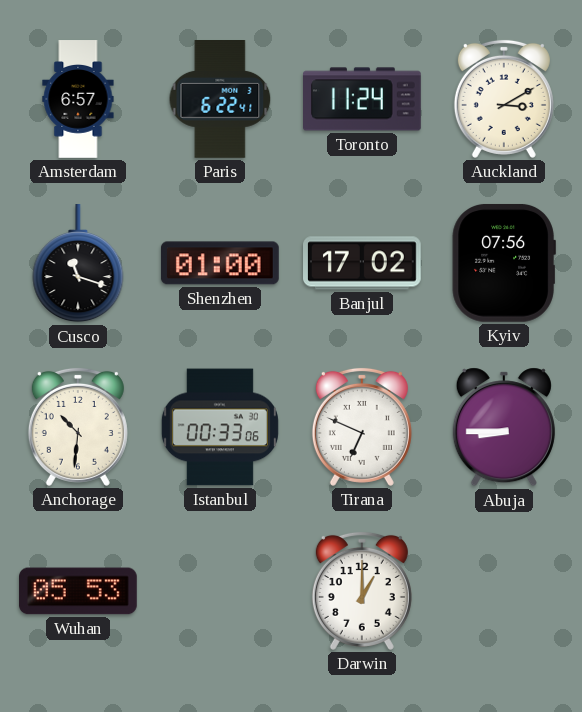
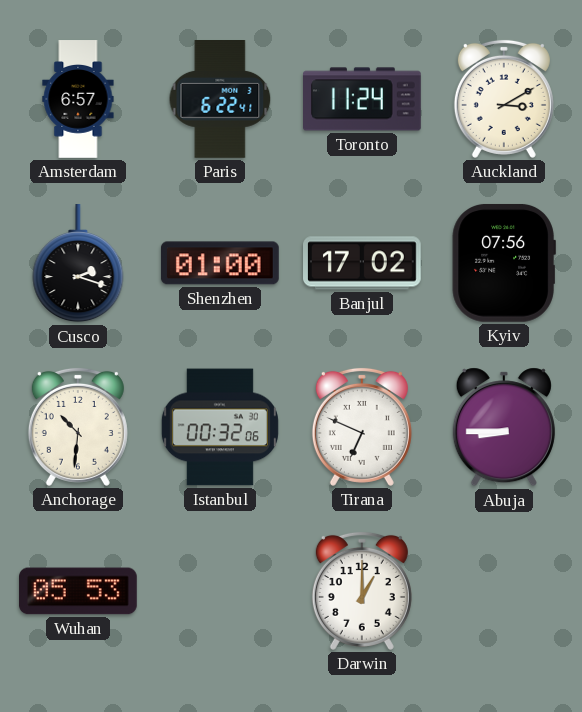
Cusco: 11:18 -> 2:18
Istanbul: 00:33 -> 00:32
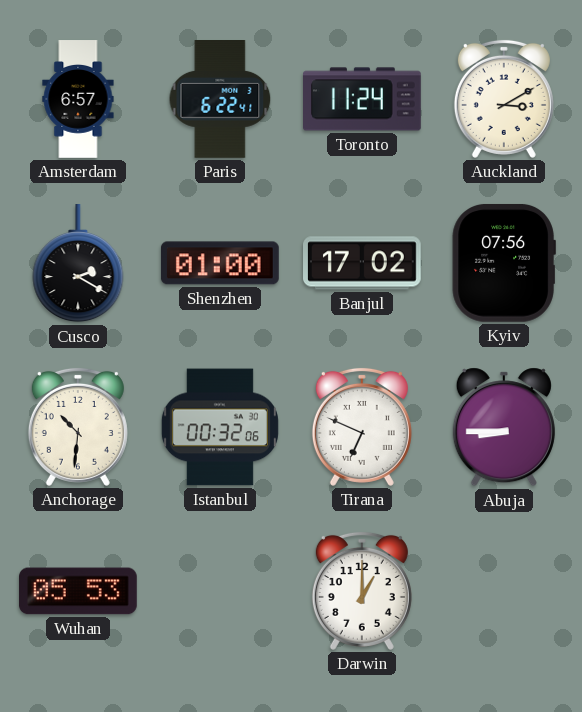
Cusco: 2:18 -> 2:20
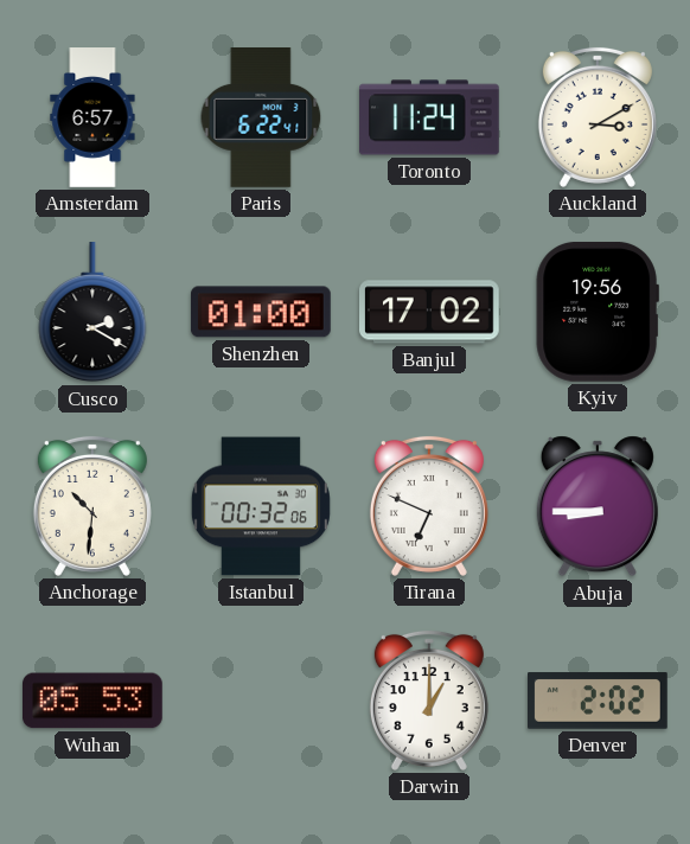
Kyiv: 07:56 -> 19:56
Denver: none -> 2:02
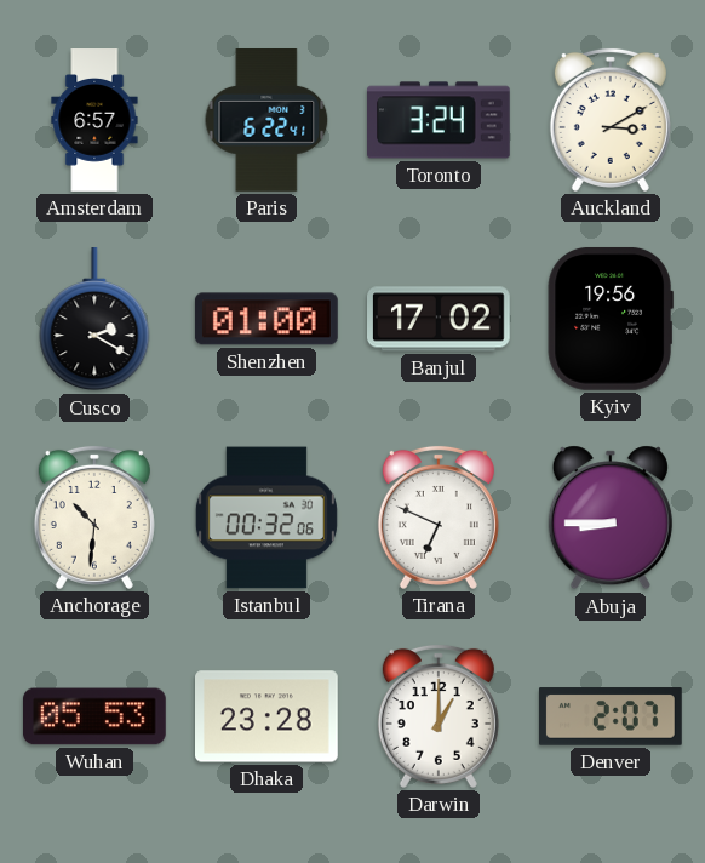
Toronto: 11:24 -> 3:24
Dhaka: none -> 23:28
Denver: 2:02 -> 2:07
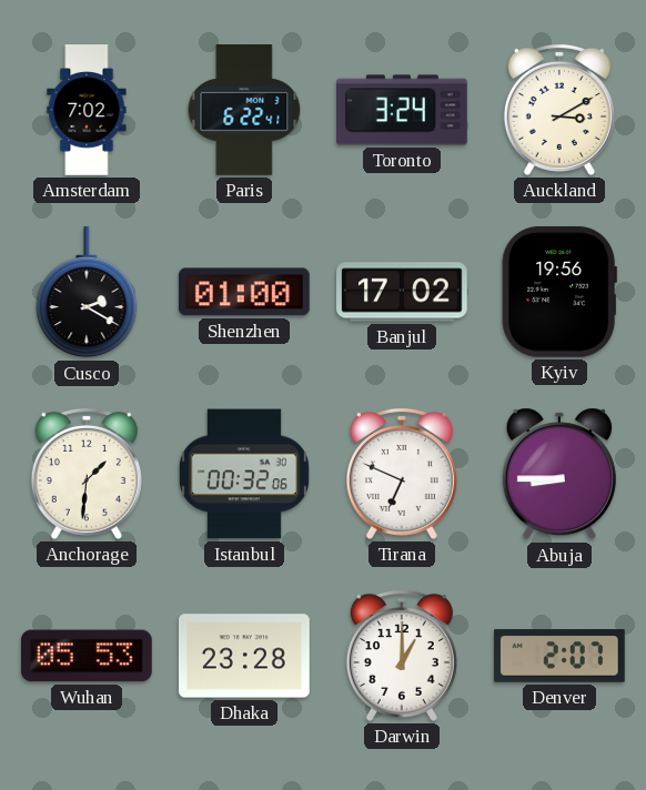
Amsterdam: 6:57 -> 7:02
Anchorage: 10:31 -> 1:31
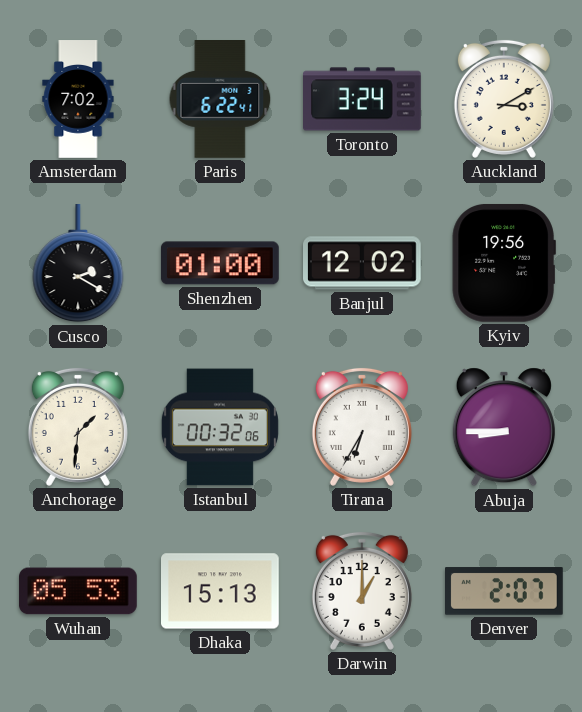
Banjul: 17:02 -> 12:02
Tirana: 6:49 -> 6:35
Dhaka: 23:28 -> 15:13
